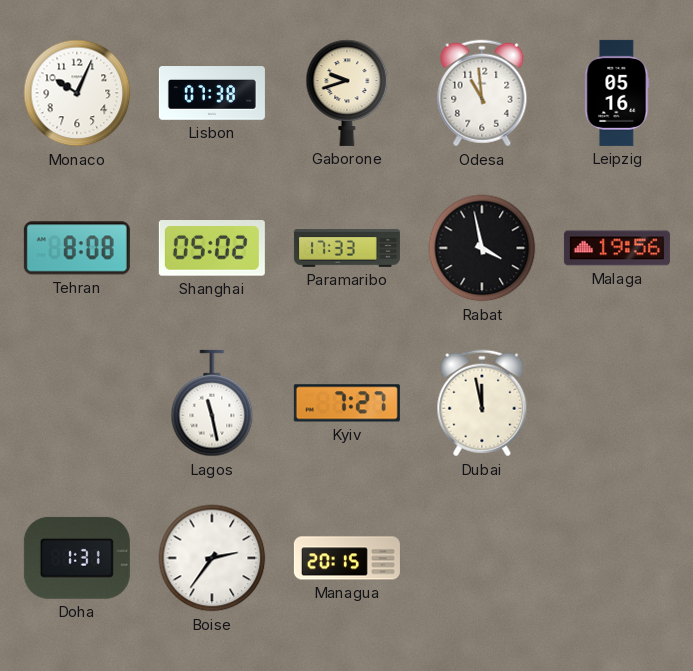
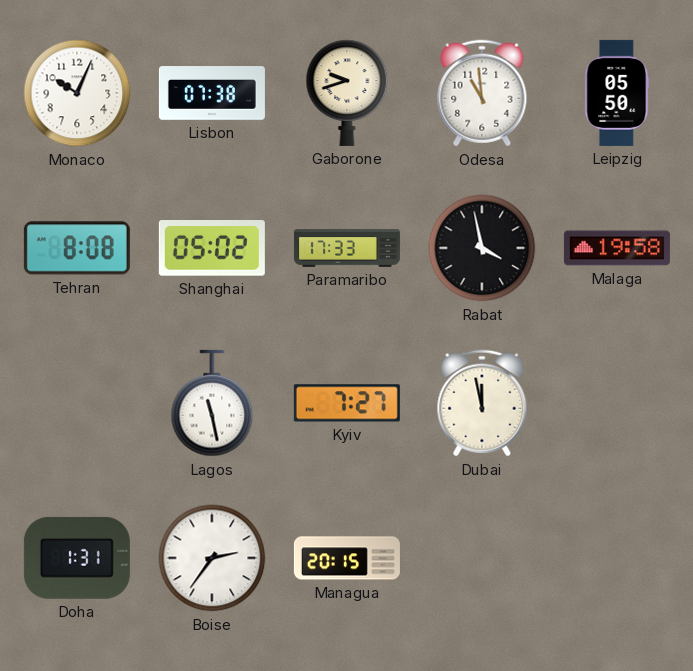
Leipzig: 05:16 -> 05:50
Malaga: 19:56 -> 19:58
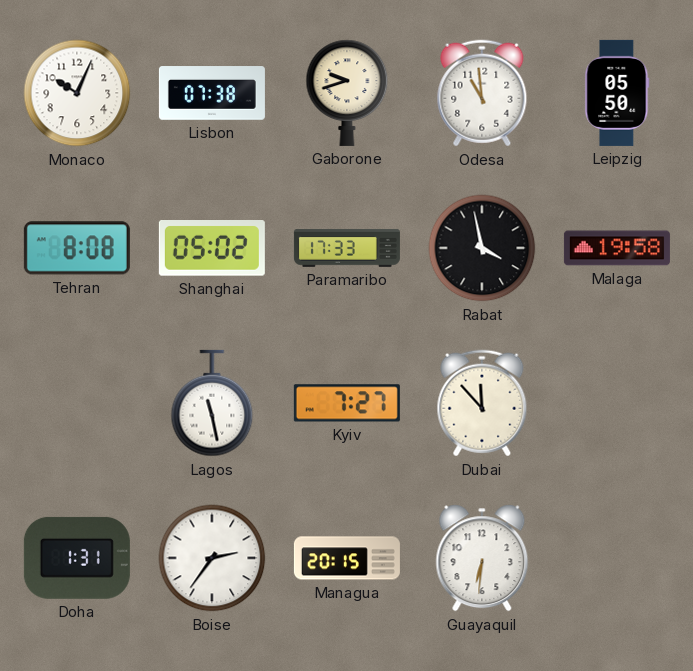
Dubai: 11:58 -> 11:53
Guayaquil: none -> 6:31
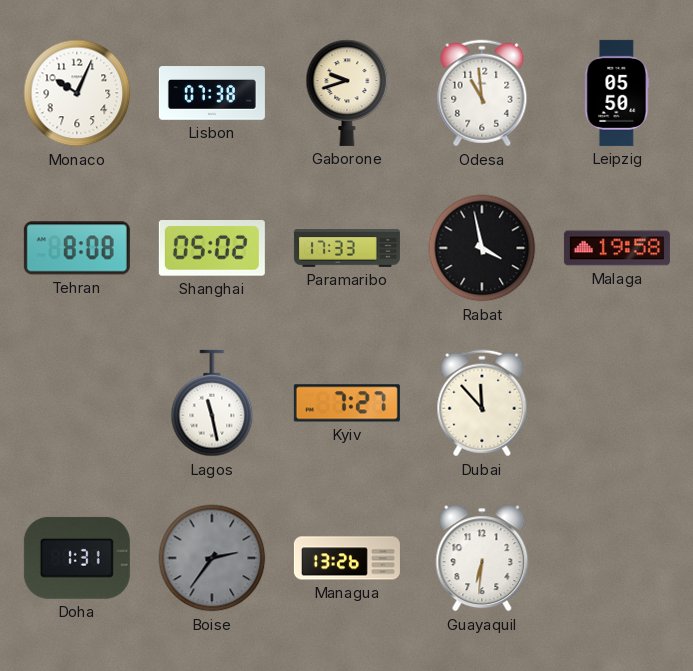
Boise dial: white -> grey
Managua: 20:15 -> 13:26
